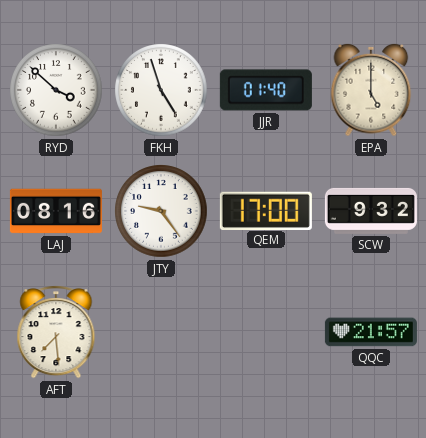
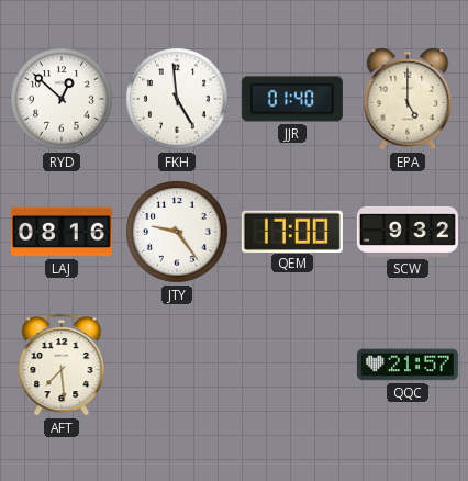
RYD: 3:52 -> 12:52
FKH: 4:57 -> 4:59
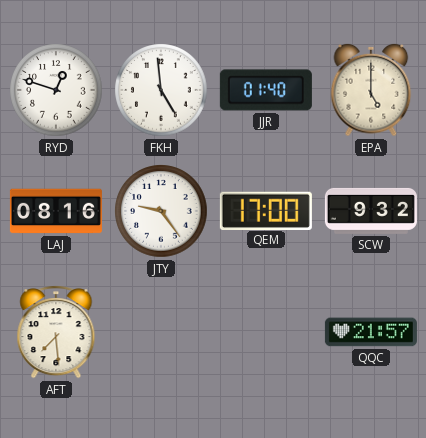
RYD: 12:52 -> 12:48
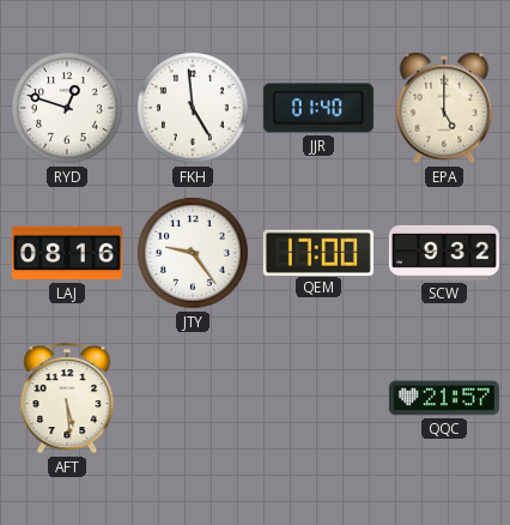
AFT: 7:29 -> 5:29
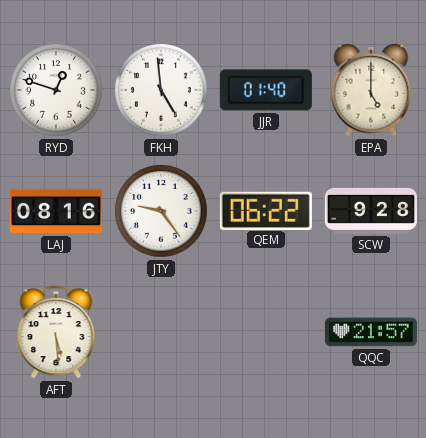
QEM: 17:00 -> 06:22
SCW: 9:32 -> 9:28
